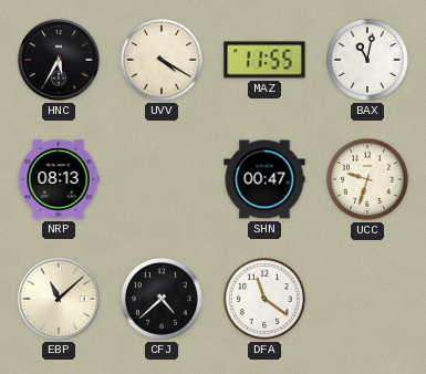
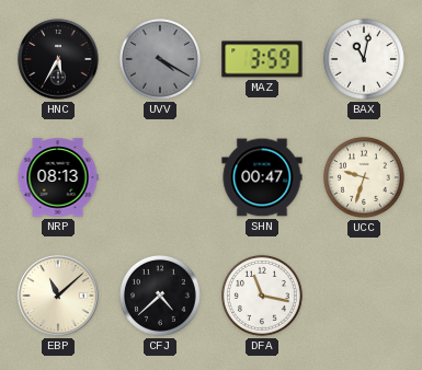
UVV dial: cream -> grey
MAZ: 11:55 -> 3:59
DFA: 11:21 -> 11:17
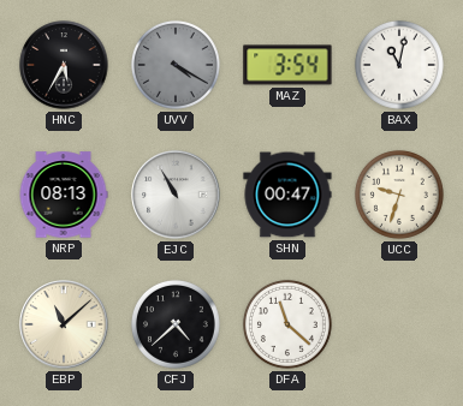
MAZ: 3:59 -> 3:54
EJC: none -> 10:55
DFA: 11:17 -> 11:22
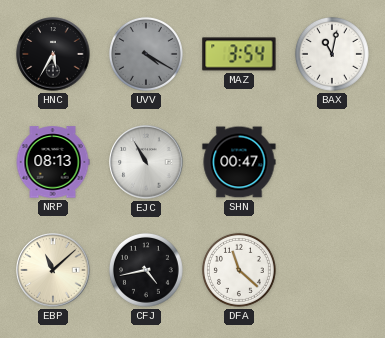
UCC: 9:33 -> none
CFJ: 4:38 -> 4:43
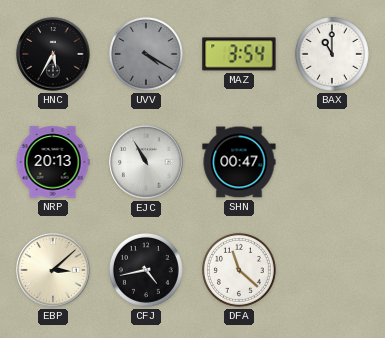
BAX: 11:02 -> 11:00
NRP: 08:13 -> 20:13
EBP: 11:08 -> 3:08
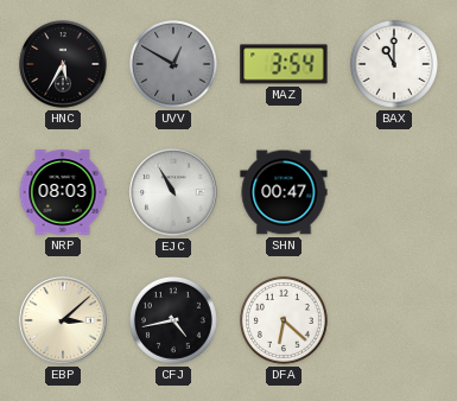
UVV: 4:20 -> 12:50
NRP: 20:13 -> 08:03
DFA: 11:22 -> 6:22
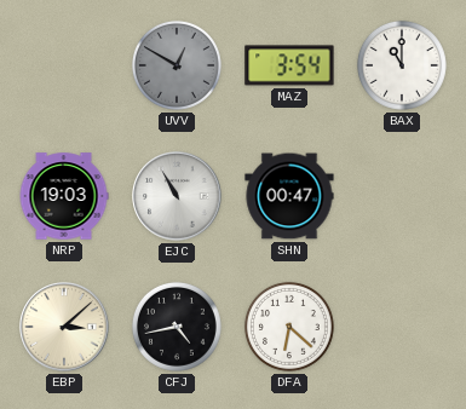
HNC: 5:35 -> none
NRP: 08:03 -> 19:03
